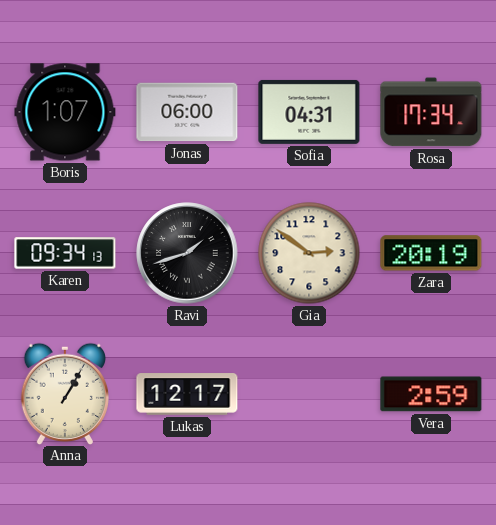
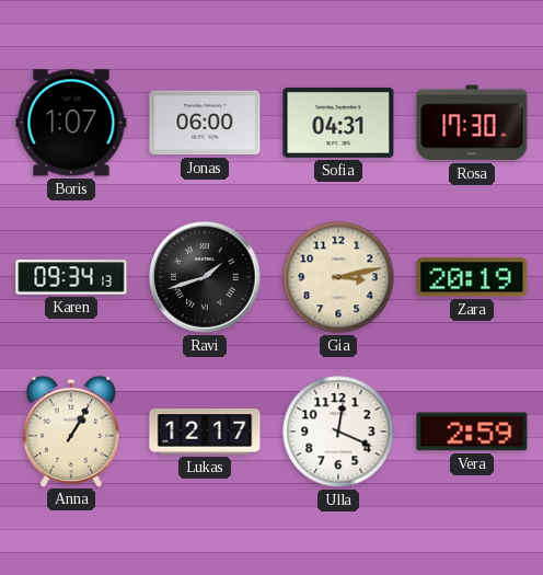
Rosa: 17:34 -> 17:30
Gia: 2:51 -> 3:13
Ulla: none -> 12:19
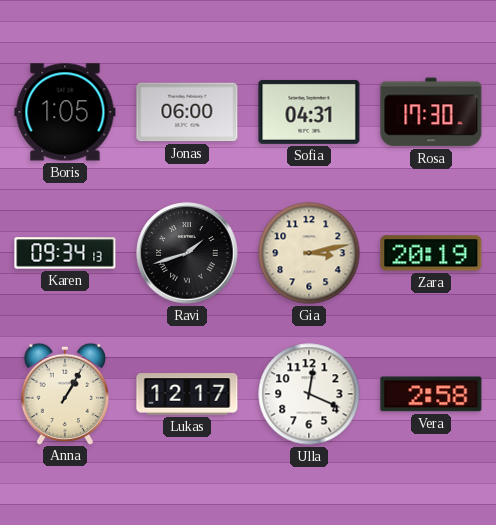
Boris: 1:07 -> 1:05
Vera: 2:59 -> 2:58
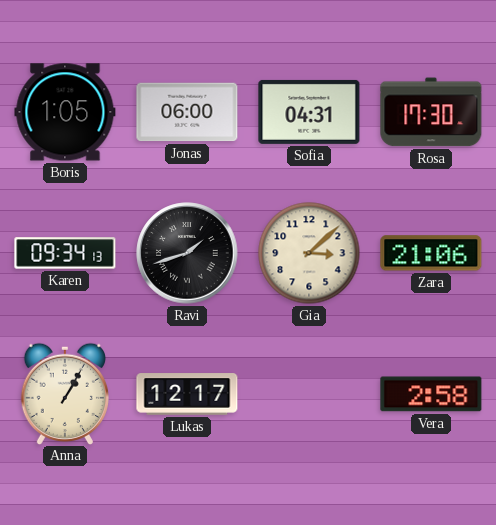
Gia: 3:13 -> 3:08
Zara: 20:19 -> 21:06
Ulla: 12:19 -> none
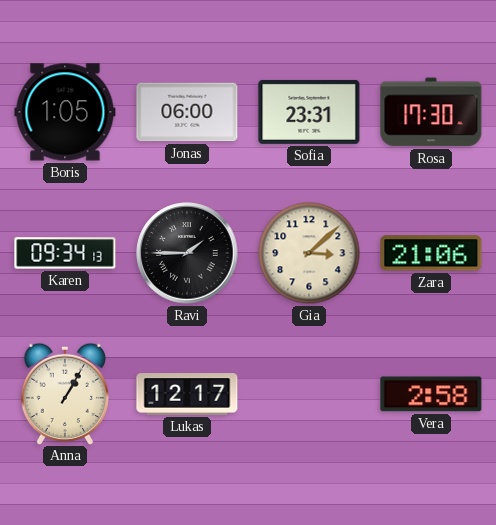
Sofia: 04:31 -> 23:31
Ravi: 1:42 -> 1:45
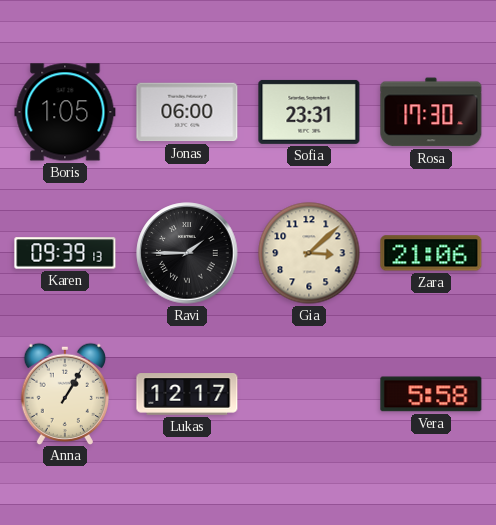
Karen: 09:34 -> 09:39
Vera: 2:58 -> 5:58
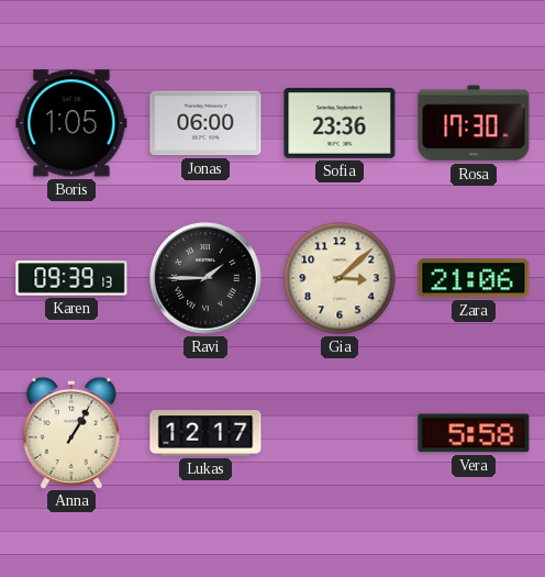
Sofia: 23:31 -> 23:36
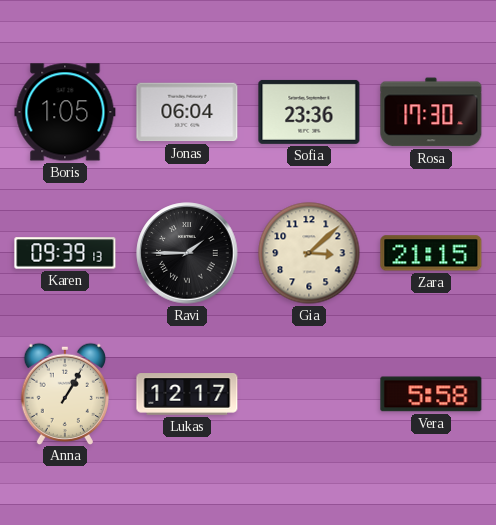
Jonas: 06:00 -> 06:04
Zara: 21:06 -> 21:15
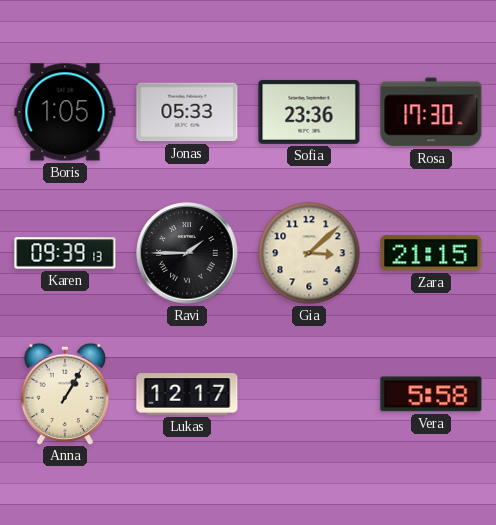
Jonas: 06:04 -> 05:33
